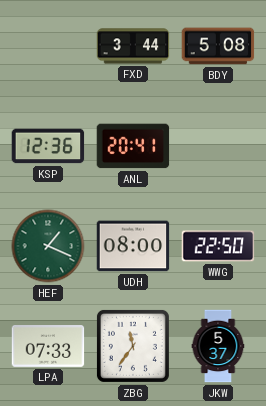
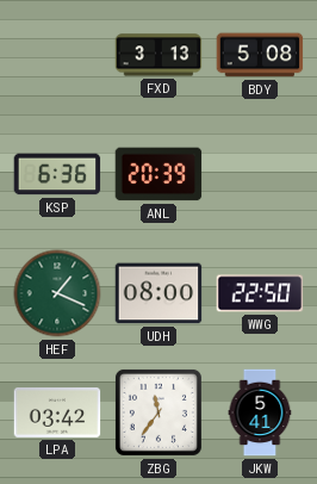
FXD: 3:44 -> 3:13
KSP: 12:36 -> 6:36
ANL: 20:41 -> 20:39
LPA: 07:33 -> 03:42
JKW: 5:37 -> 5:41
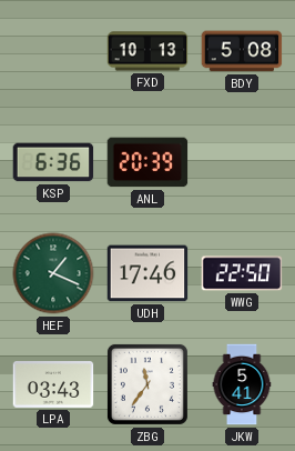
FXD: 3:13 -> 10:13
UDH: 08:00 -> 17:46
LPA: 03:42 -> 03:43
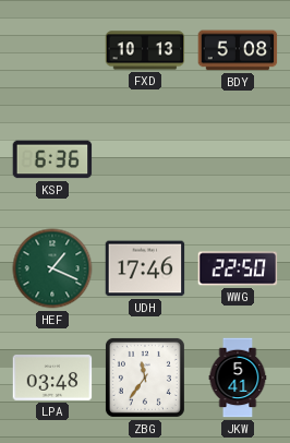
ANL: 20:39 -> none
LPA: 03:43 -> 03:48
